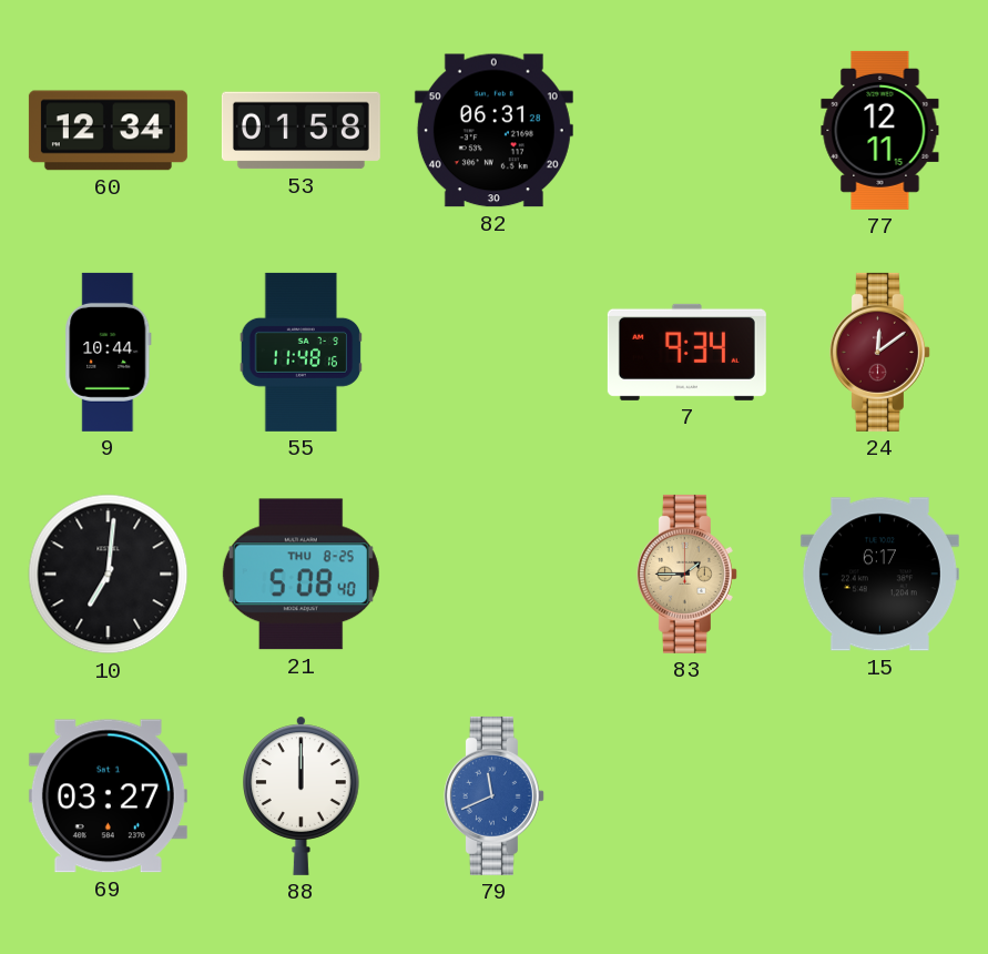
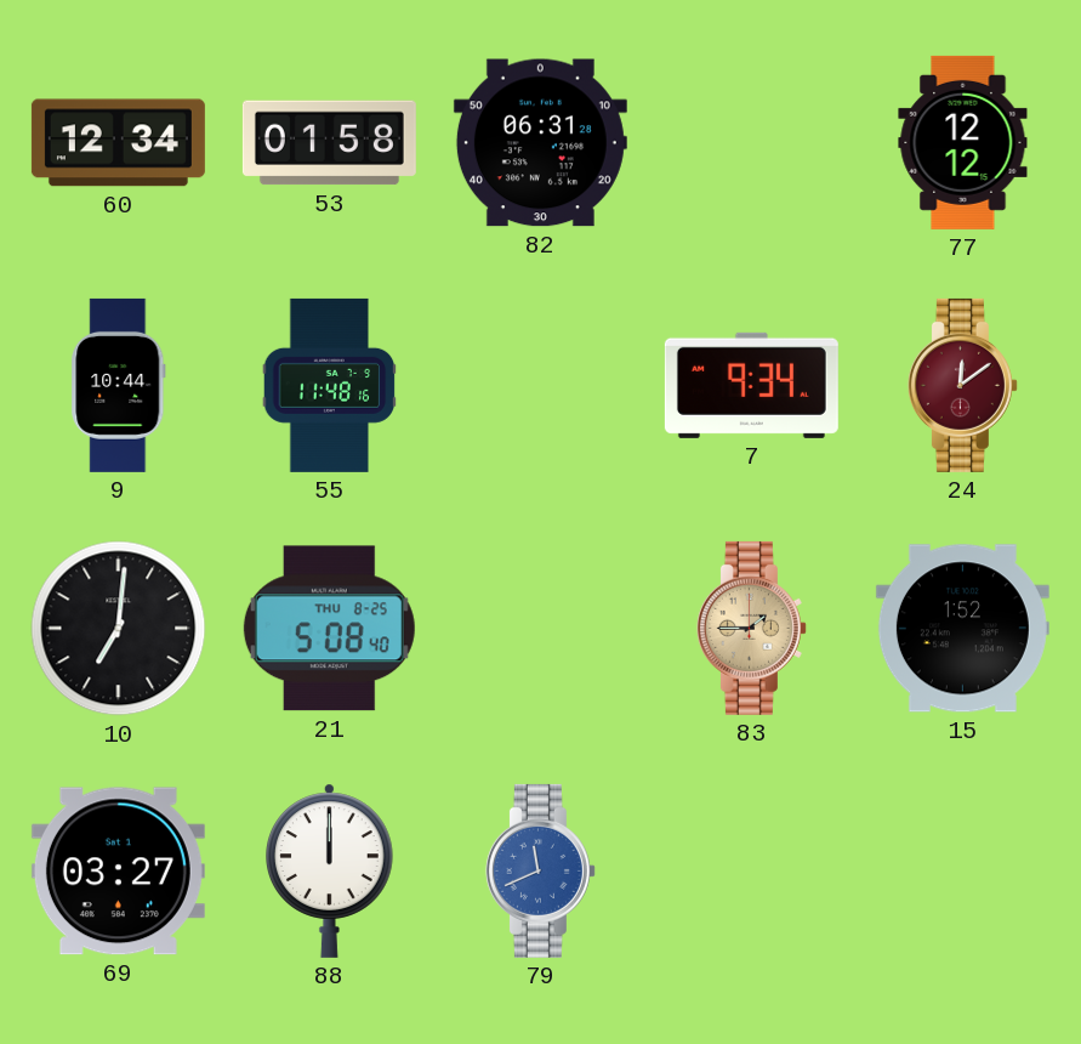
77: 12:11 -> 12:12
15: 6:17 -> 1:52
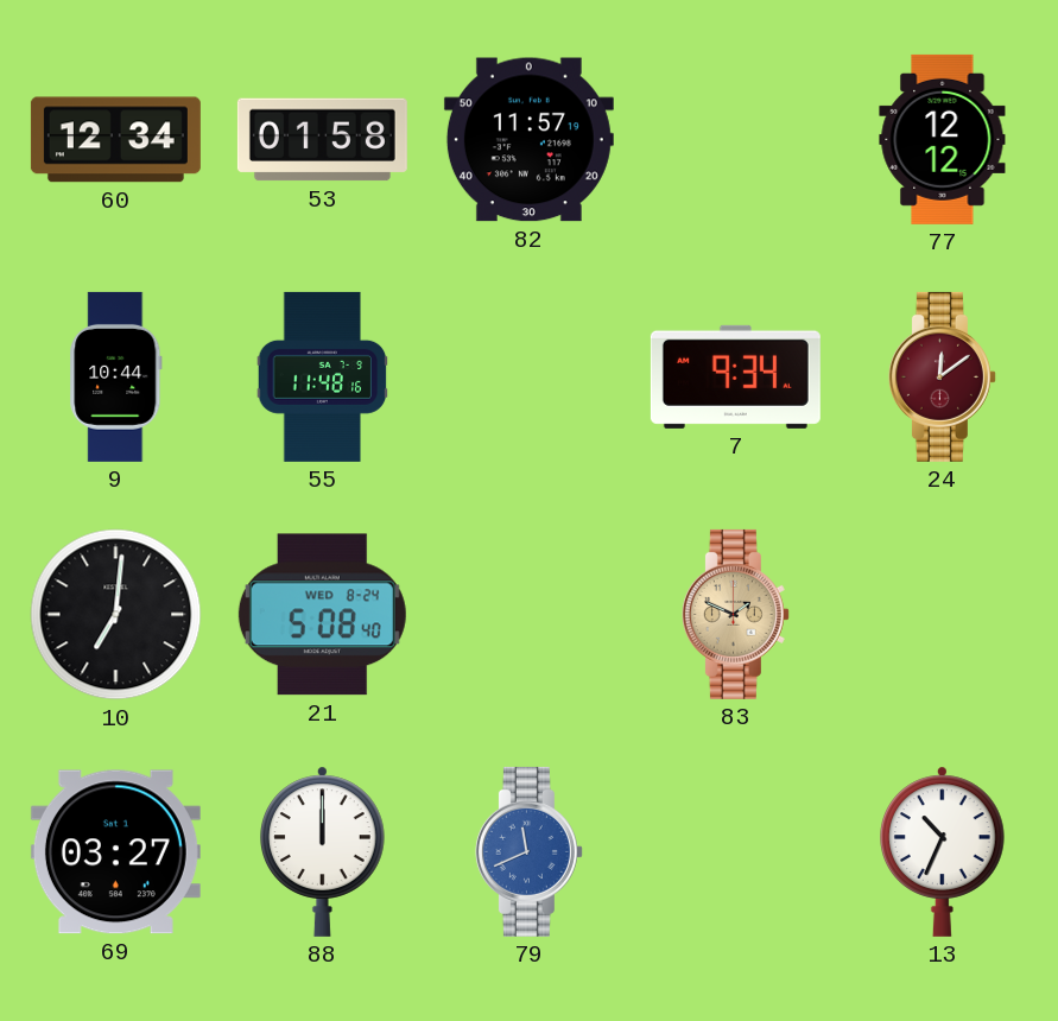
82: 06:31 -> 11:57
21 date: THU 8-25 -> WED 8-24
83: 1:45 -> 1:49
15: 1:52 -> none
13: none -> 10:34
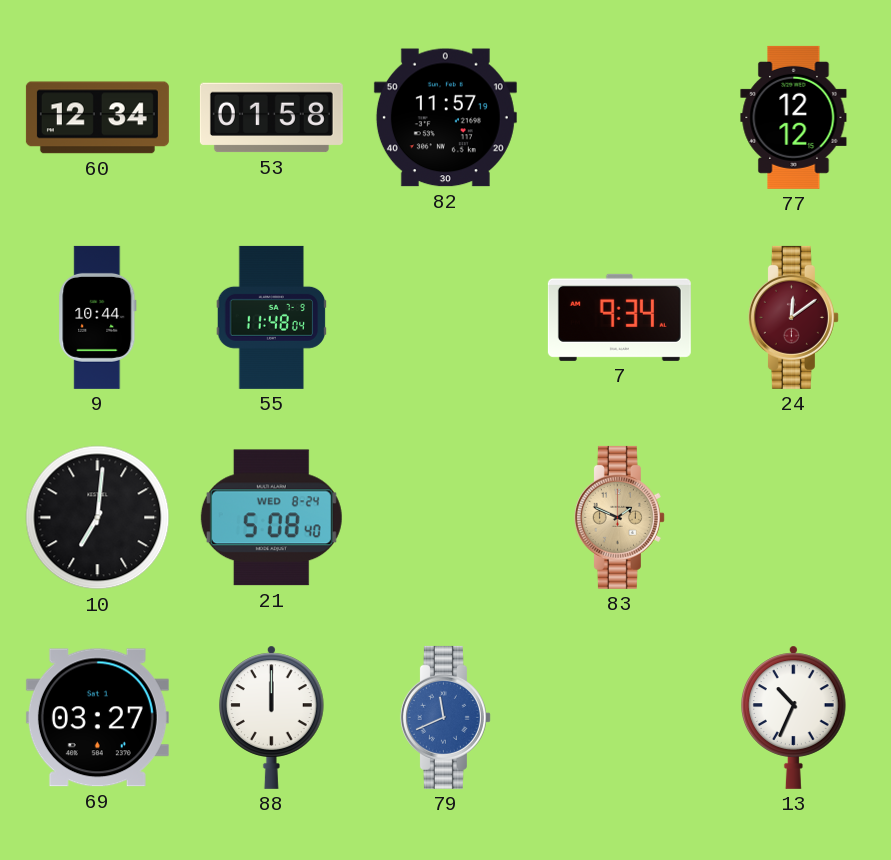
55: 11:48:16 -> 11:48:04
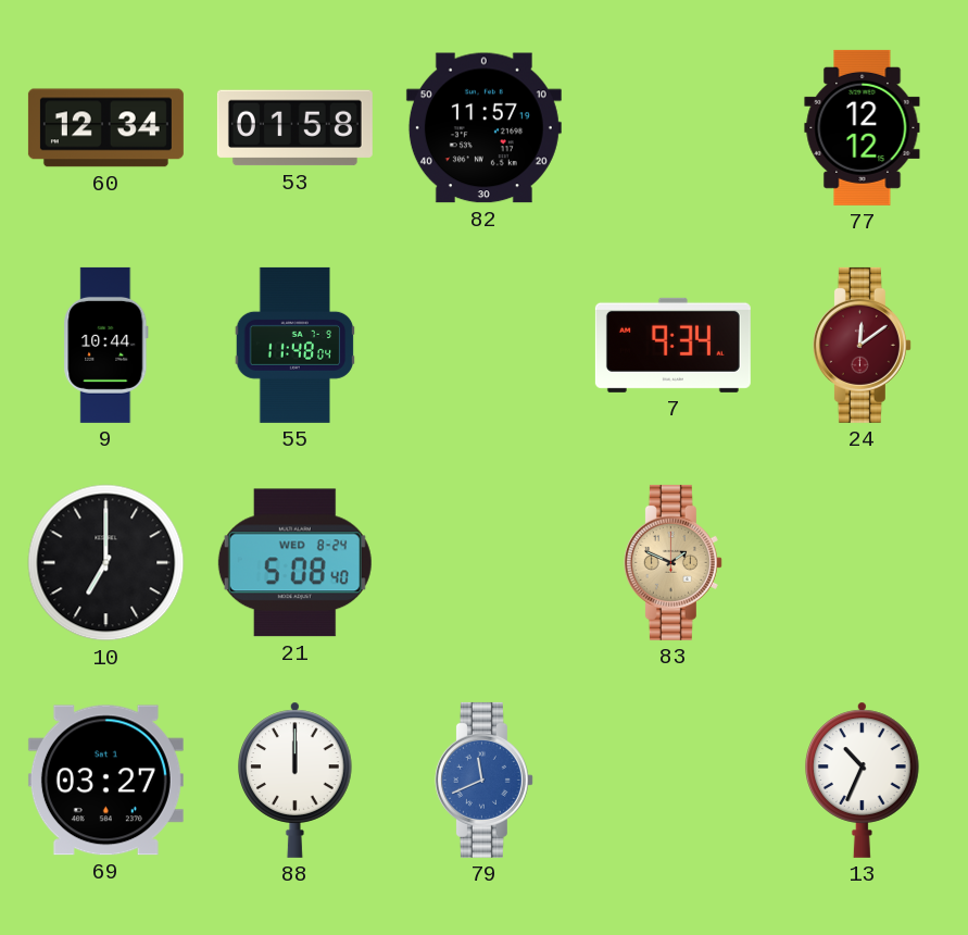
10: 7:01 -> 7:00
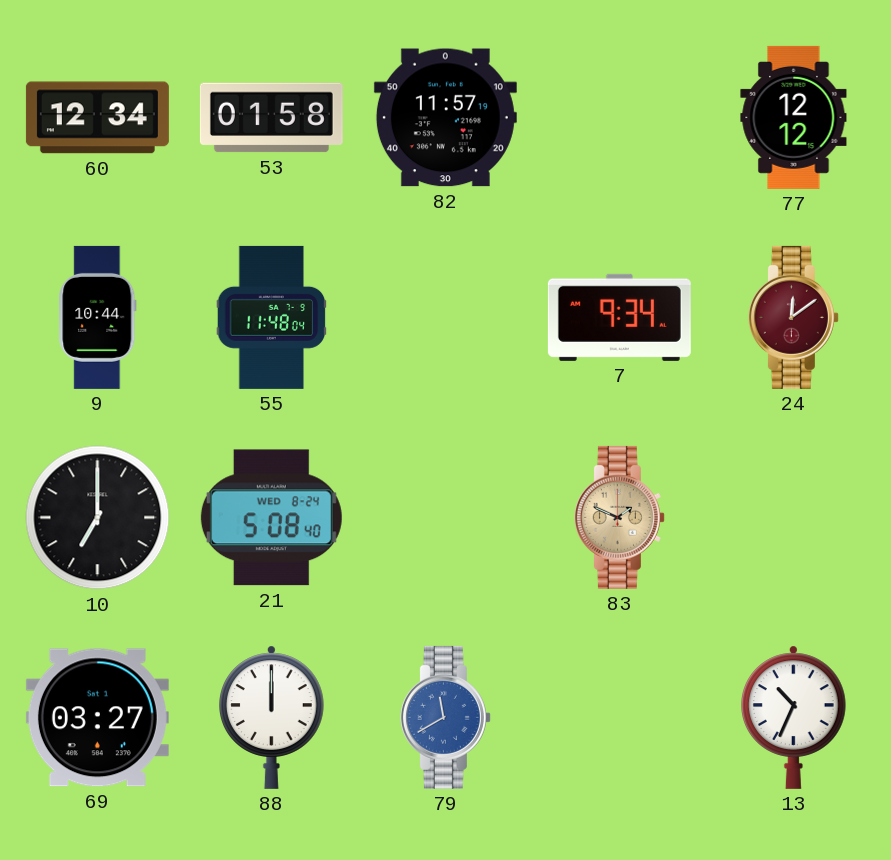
79: 11:41 -> 11:40
